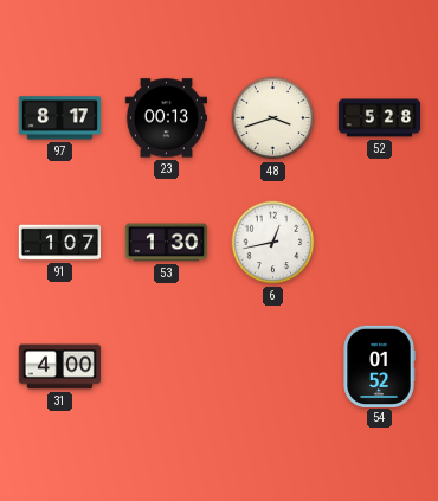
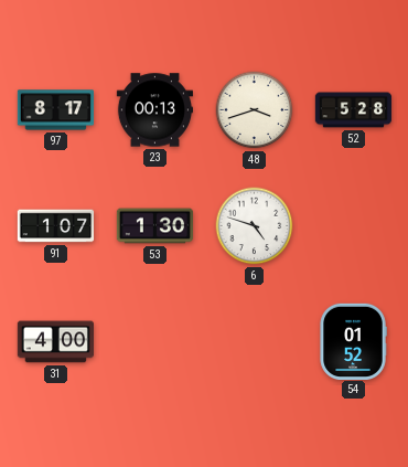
6: 12:43 -> 4:48
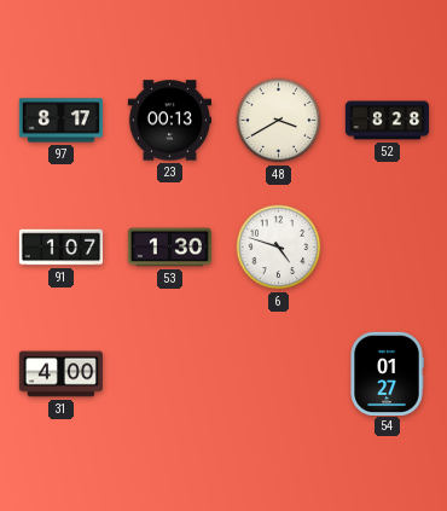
48: 3:42 -> 3:40
52: 5:28 -> 8:28
54: 01:52 -> 01:27
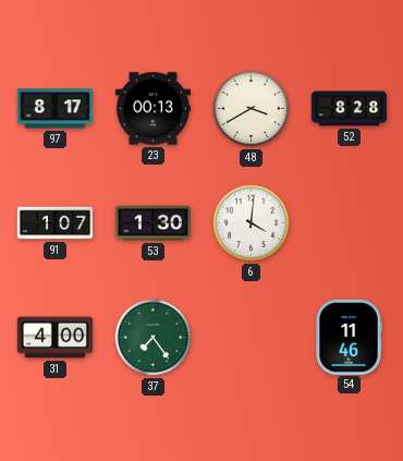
6: 4:48 -> 4:01
37: none -> 7:24
54: 01:27 -> 11:46
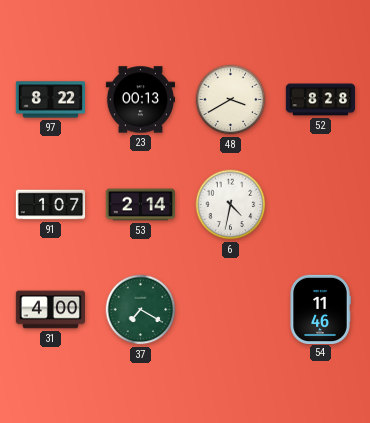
97: 8:17 -> 8:22
53: 1:30 -> 2:14
6: 4:01 -> 4:32
37: 7:24 -> 7:20
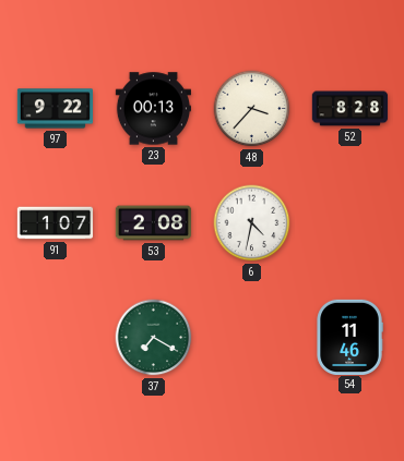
97: 8:22 -> 9:22
48: 3:40 -> 3:37
53: 2:14 -> 2:08
31: 4:00 -> none
